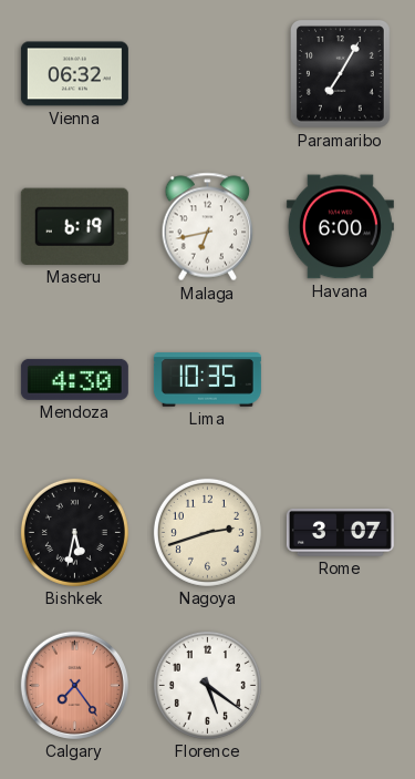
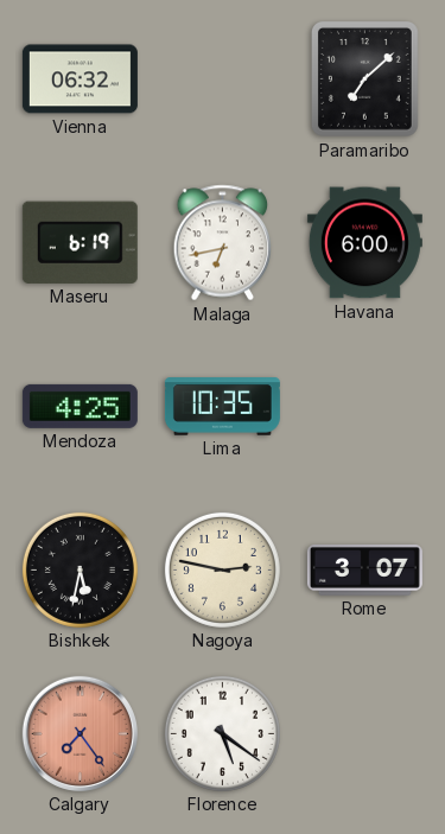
Paramaribo: 7:05 -> 7:08
Mendoza: 4:30 -> 4:25
Nagoya: 2:42 -> 2:47
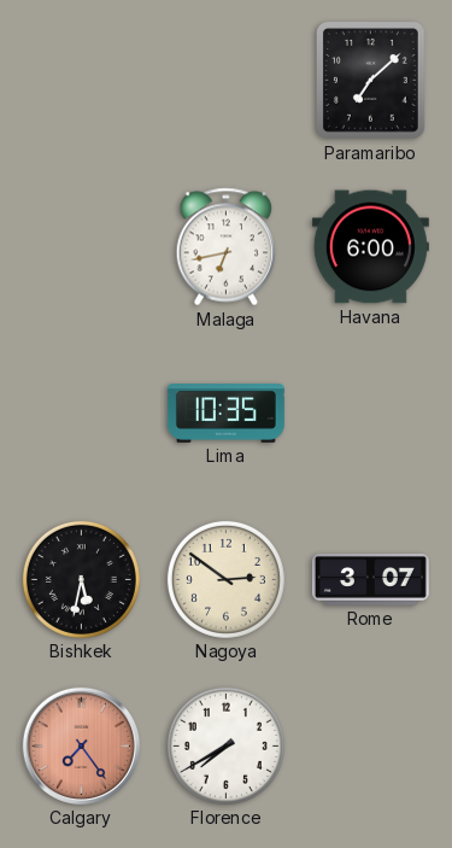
Vienna: 06:32 -> none
Maseru: 6:19 -> none
Mendoza: 4:25 -> none
Nagoya: 2:47 -> 2:51
Florence: 5:21 -> 7:40
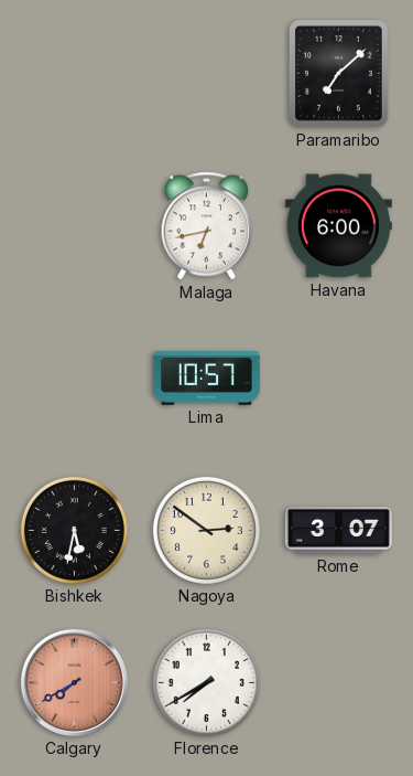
Lima: 10:35 -> 10:57
Calgary: 7:24 -> 7:40
